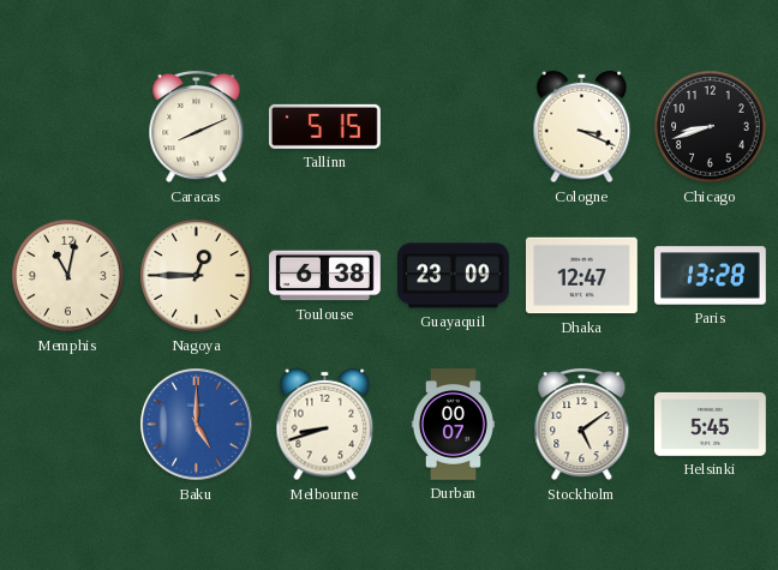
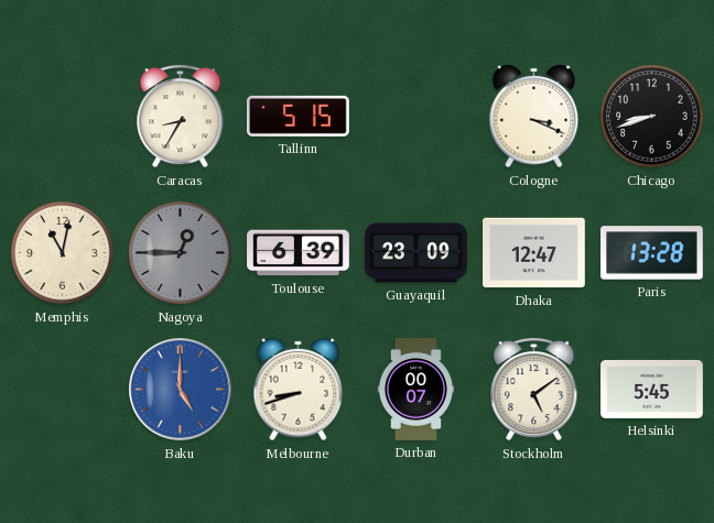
Caracas: 8:11 -> 8:35
Nagoya dial: cream -> grey
Toulouse: 6:38 -> 6:39
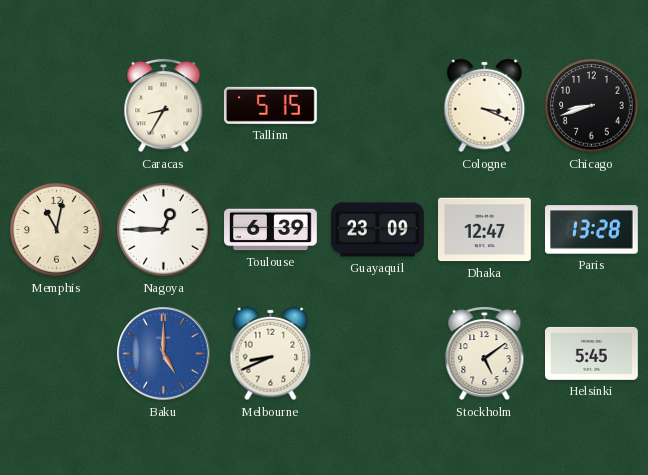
Nagoya dial: grey -> white
Melbourne: 8:42 -> 8:41
Durban: 00:07 -> none
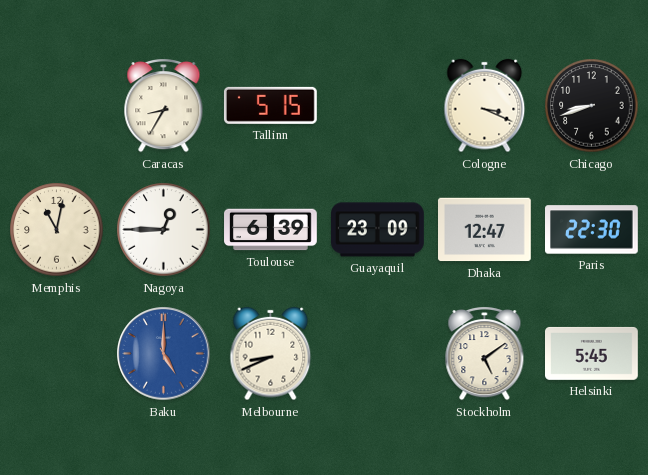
Paris: 13:28 -> 22:30
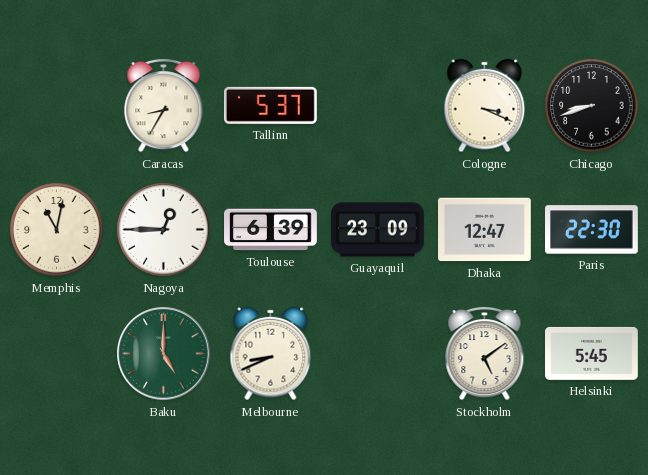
Tallinn: 5:15 -> 5:37
Baku dial: blue -> green
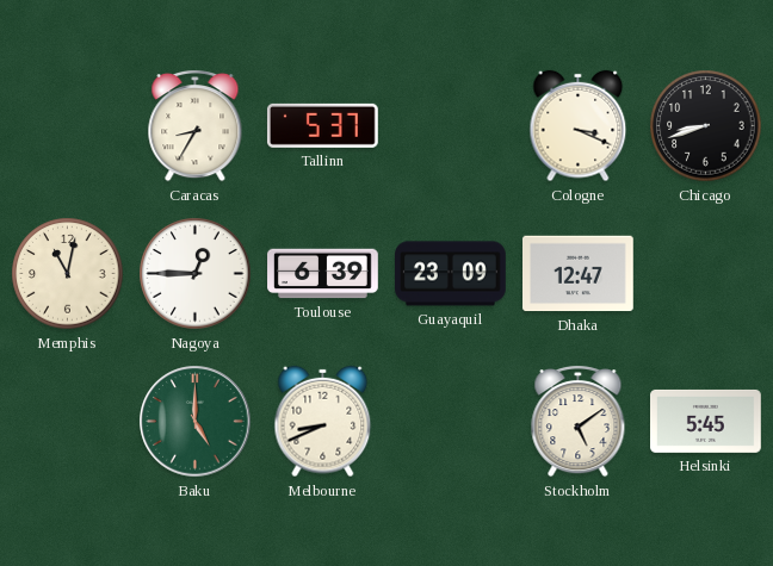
Paris: 22:30 -> none
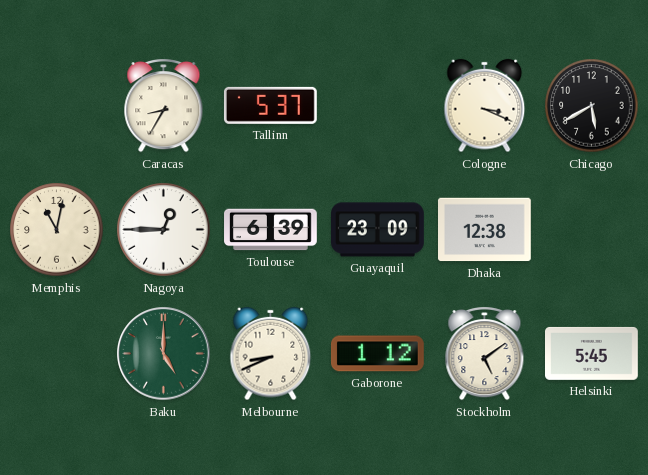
Chicago: 8:42 -> 5:40
Dhaka: 12:47 -> 12:38
Gaborone: none -> 1:12
